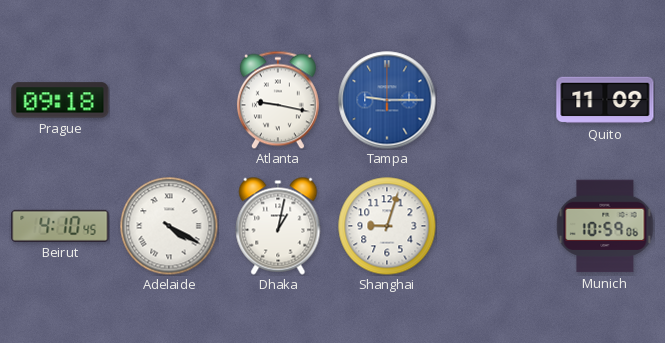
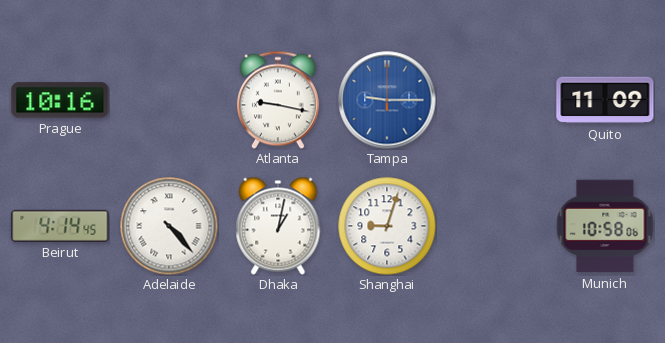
Prague: 09:18 -> 10:16
Beirut: 4:10 -> 4:14
Adelaide: 4:20 -> 4:23
Munich: 10:59 -> 10:58
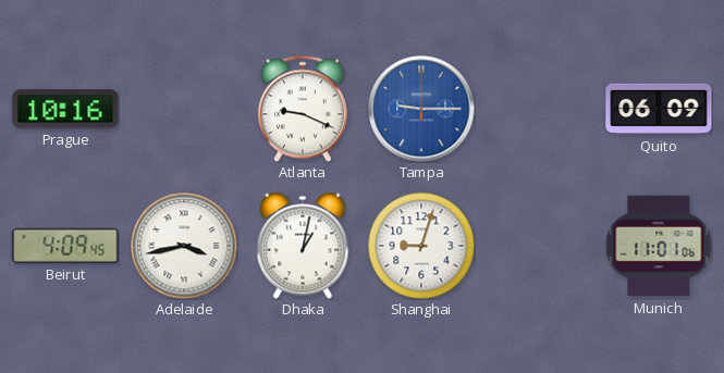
Atlanta: 9:17 -> 9:19
Quito: 11:09 -> 06:09
Beirut: 4:14 -> 4:09
Adelaide: 4:23 -> 3:43
Munich: 10:58 -> 11:01
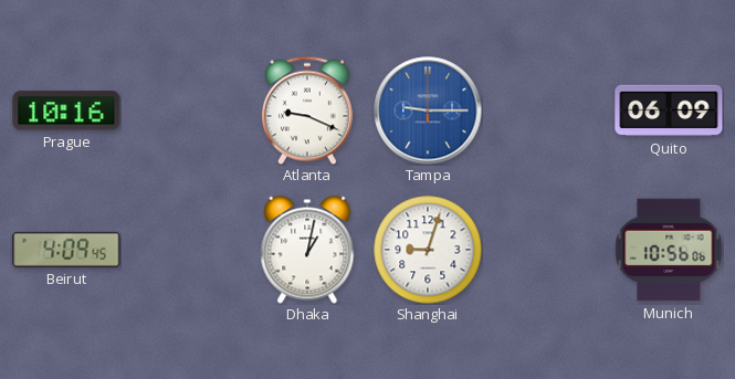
Adelaide: 3:43 -> none
Munich: 11:01 -> 10:56
